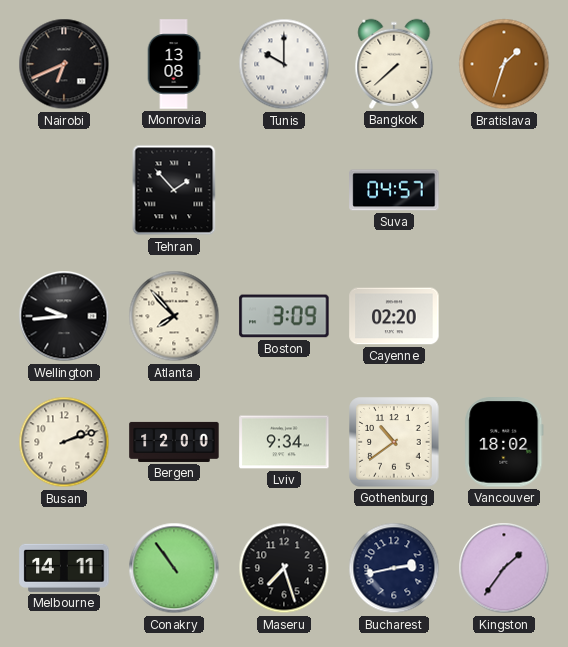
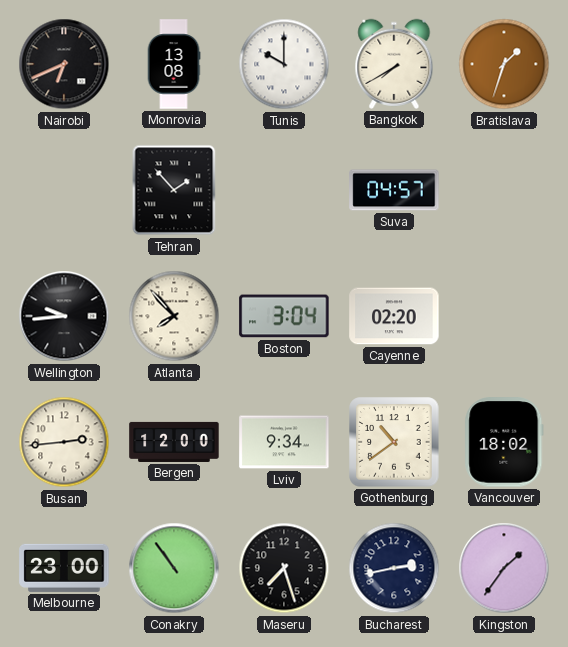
Bangkok: 7:38 -> 7:40
Boston: 3:09 -> 3:04
Busan: 2:12 -> 2:44
Melbourne: 14:11 -> 23:00
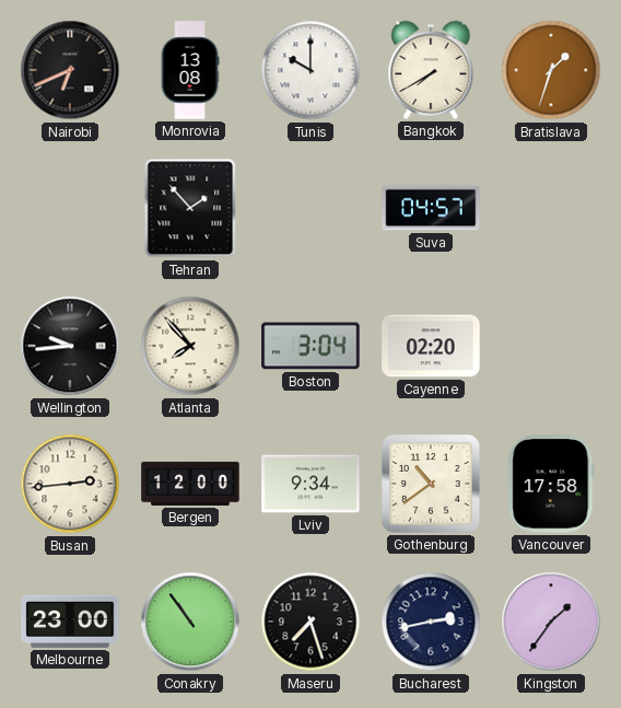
Vancouver: 18:02 -> 17:58
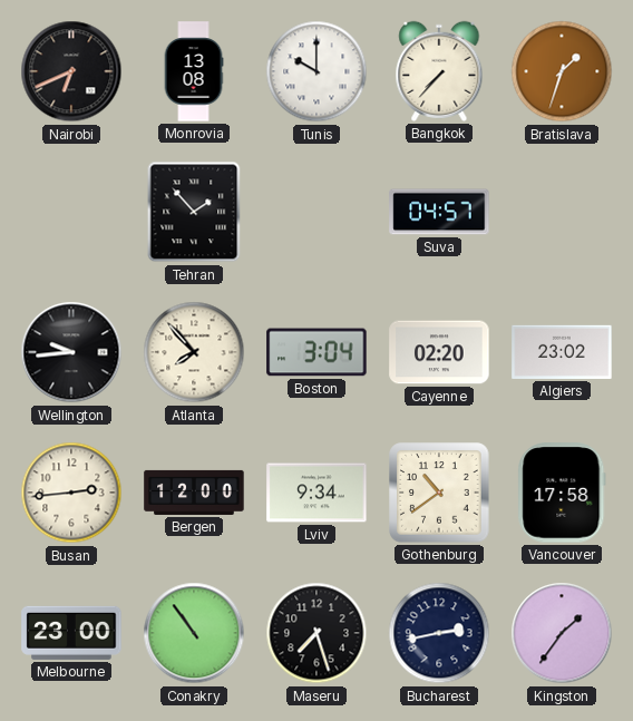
Bangkok: 7:40 -> 7:37
Algiers: none -> 23:02
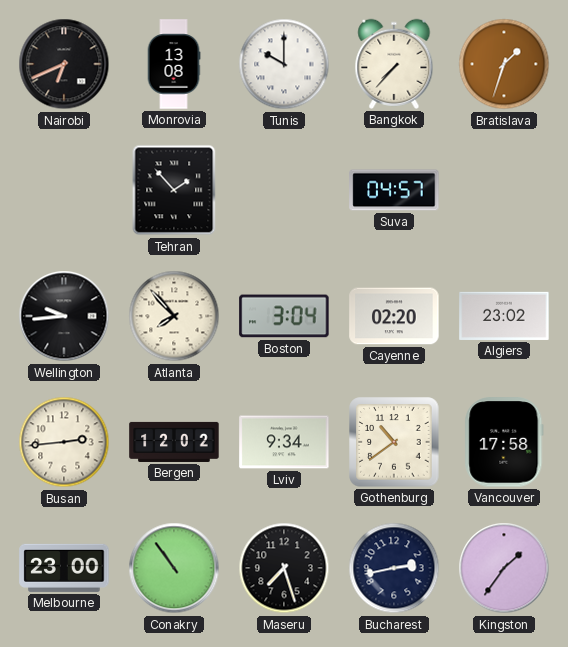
Bergen: 12:00 -> 12:02
